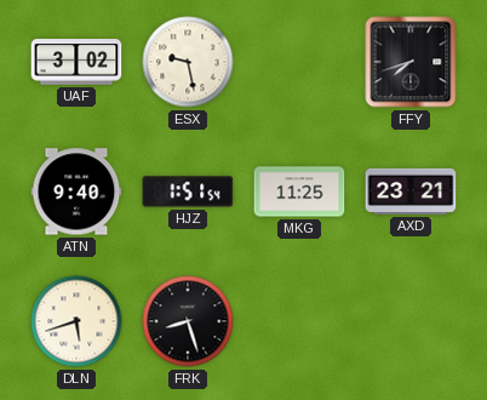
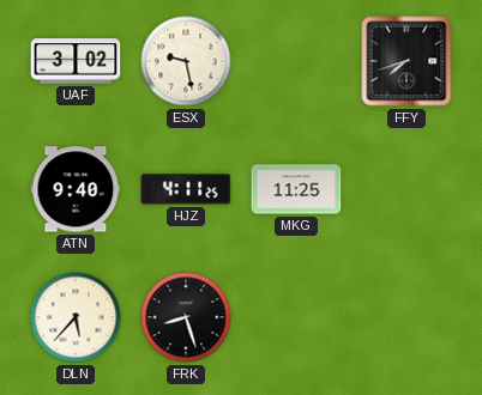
HJZ: 1:51 -> 4:11
AXD: 23:21 -> none
DLN: 5:42 -> 5:37
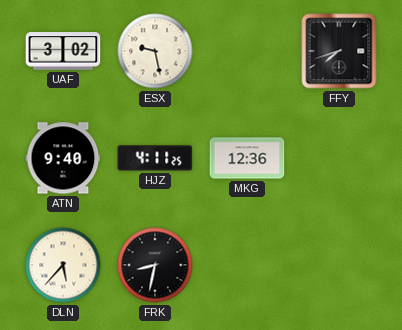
MKG: 11:25 -> 12:36
FRK: 8:27 -> 8:32
